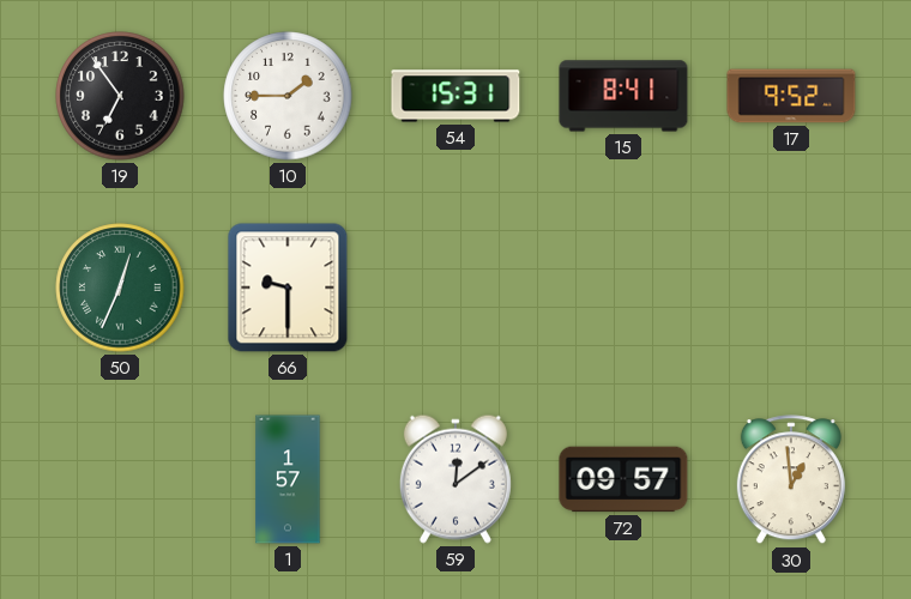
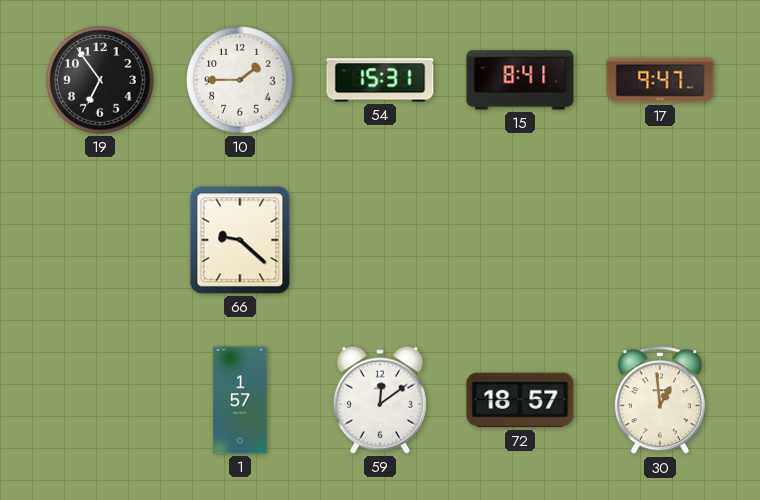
17: 9:52 -> 9:47
50: 12:34 -> none
66: 9:30 -> 9:22
72: 09:57 -> 18:57
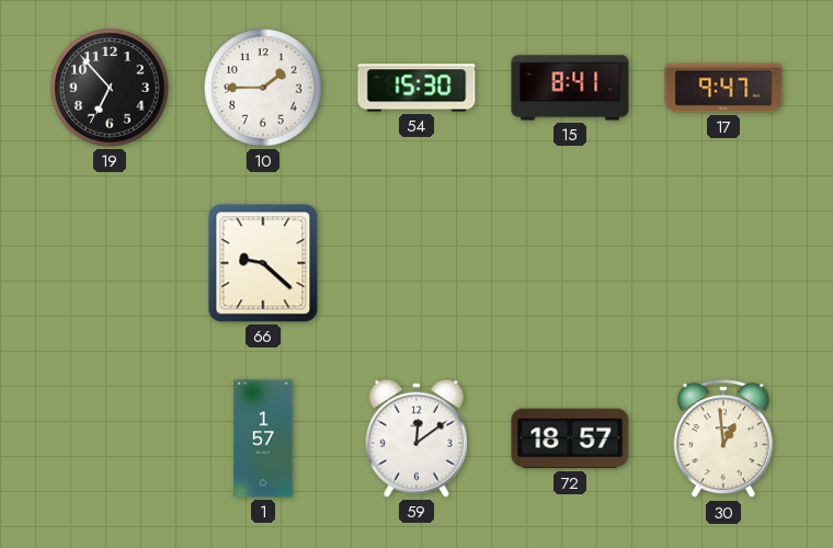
19: 6:54 -> 6:53
54: 15:31 -> 15:30
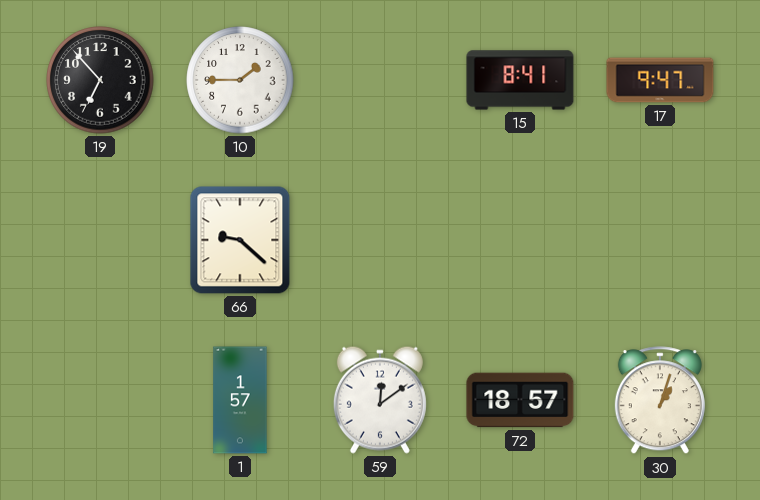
54: 15:30 -> none
30: 12:59 -> 1:03
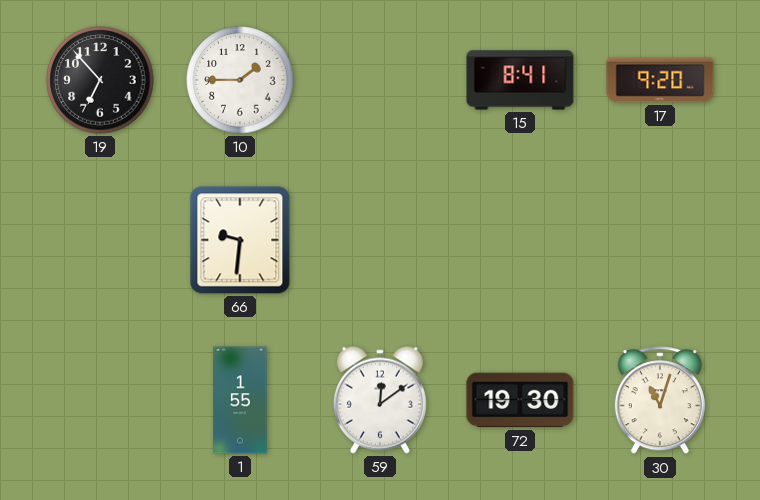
17: 9:47 -> 9:20
66: 9:22 -> 9:31
1: 1:57 -> 1:55
72: 18:57 -> 19:30
30: 1:03 -> 11:03
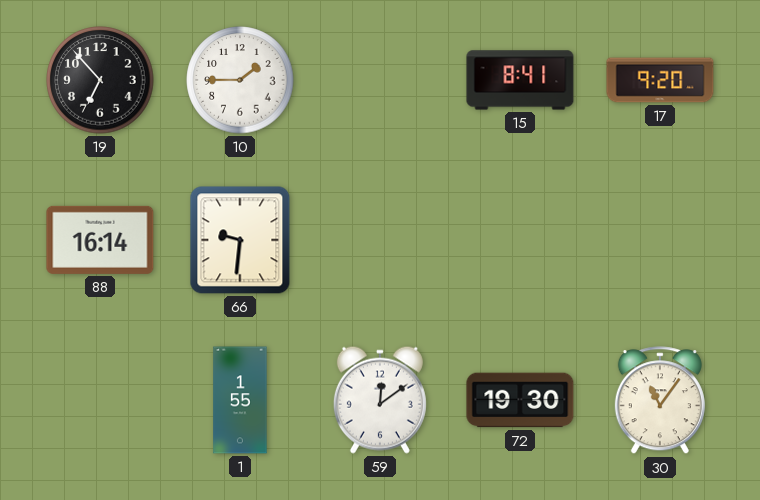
88: none -> 16:14
30: 11:03 -> 11:06
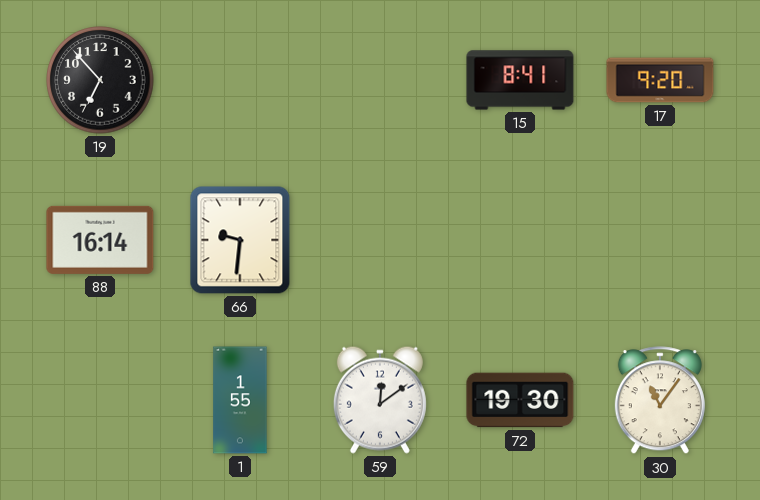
10: 1:45 -> none
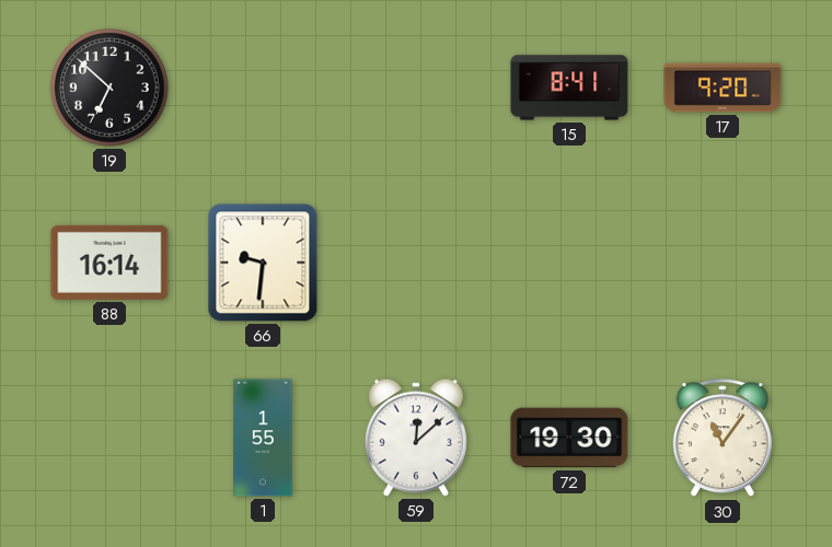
19: 6:53 -> 6:52
59: 12:09 -> 12:08
